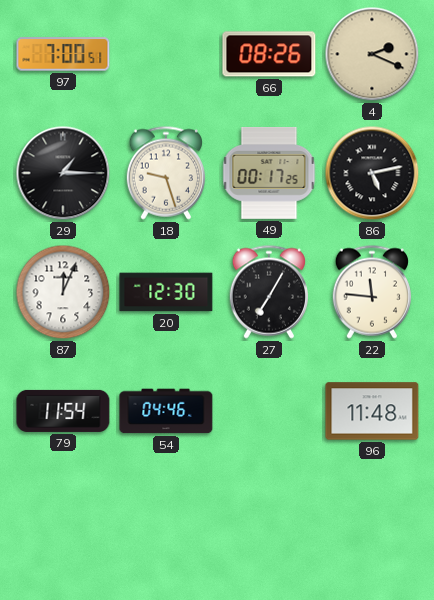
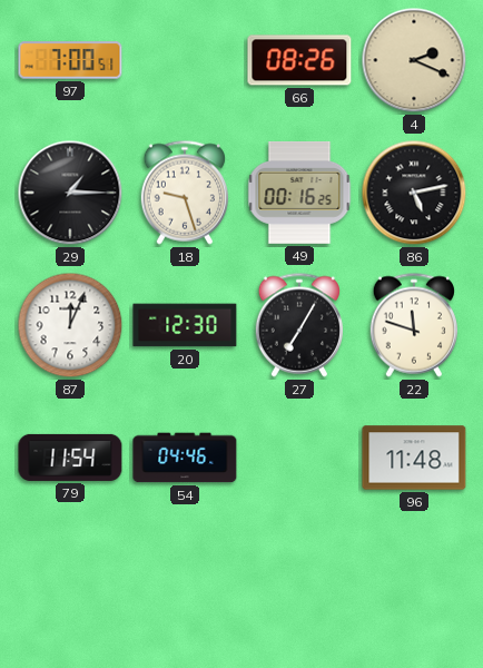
49: 00:17 -> 00:16
22: 11:46 -> 11:48
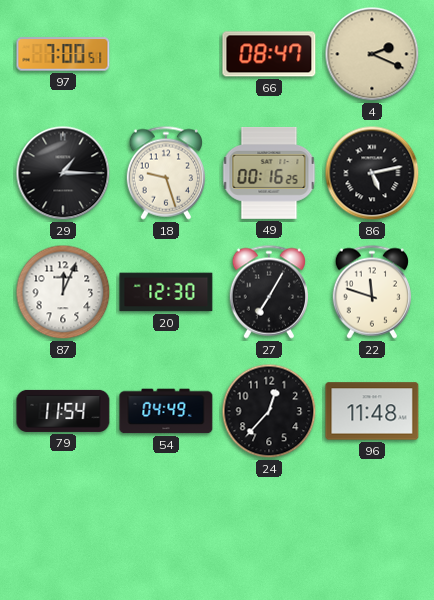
66: 08:26 -> 08:47
54: 04:46 -> 04:49
24: none -> 12:37
